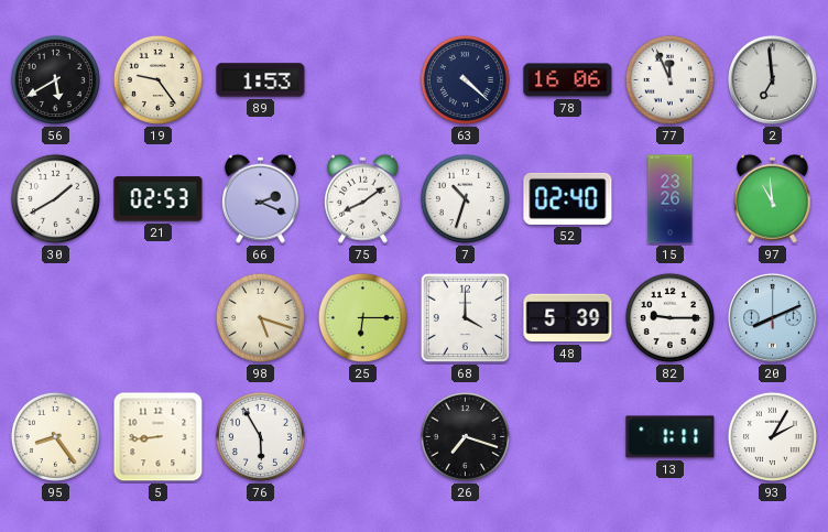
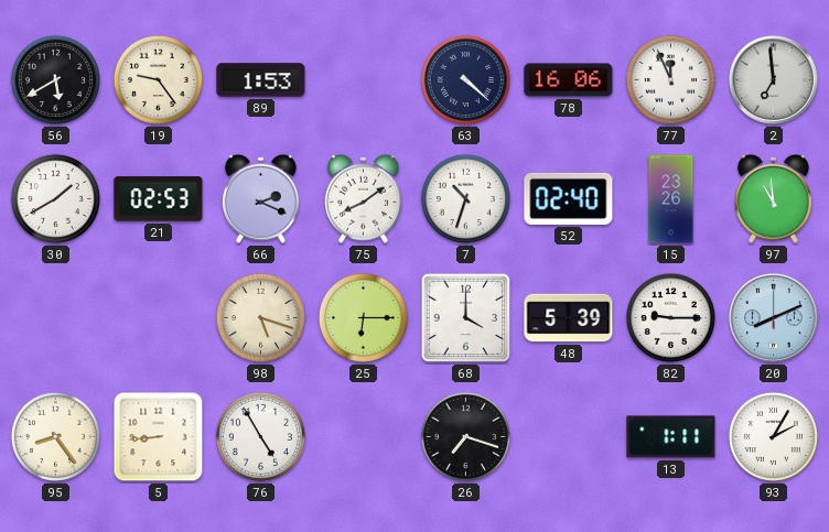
76: 5:55 -> 4:55
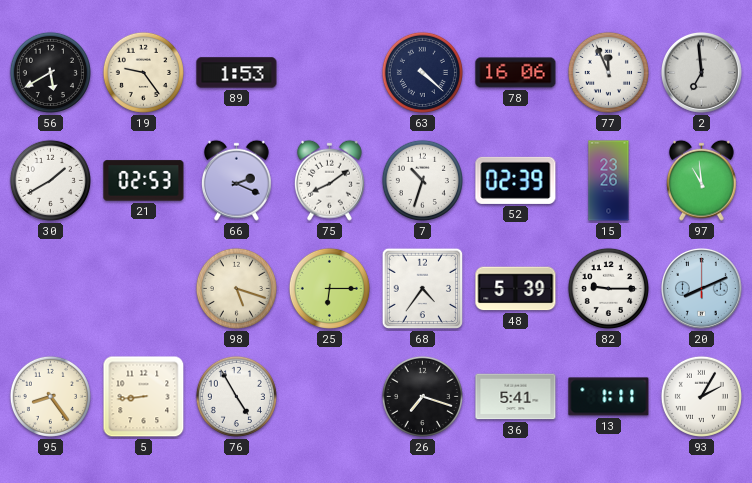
52: 02:40 -> 02:39
68: 4:00 -> 4:36
36: none -> 5:41
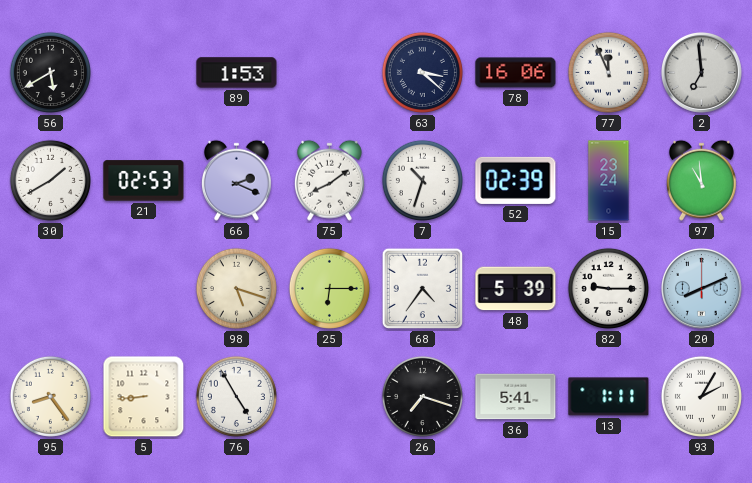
19: 9:24 -> none
63: 4:22 -> 3:22
15: 23:26 -> 23:24
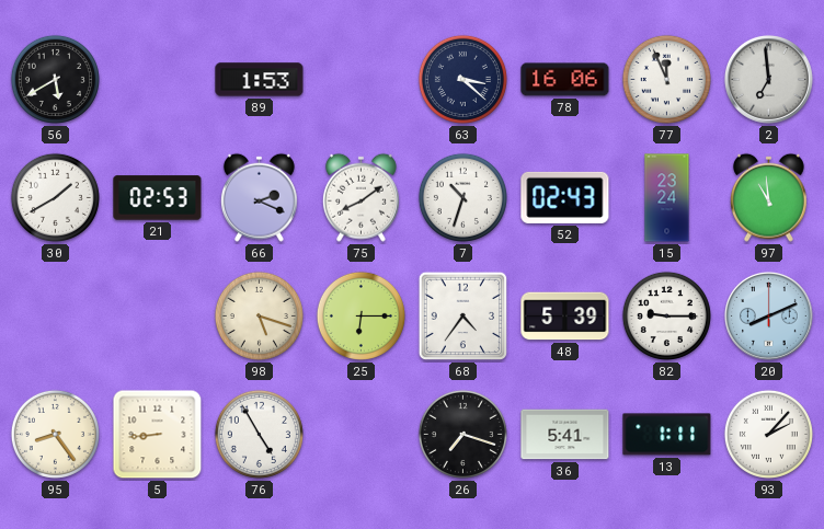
52: 02:39 -> 02:43
93: 2:05 -> 2:07
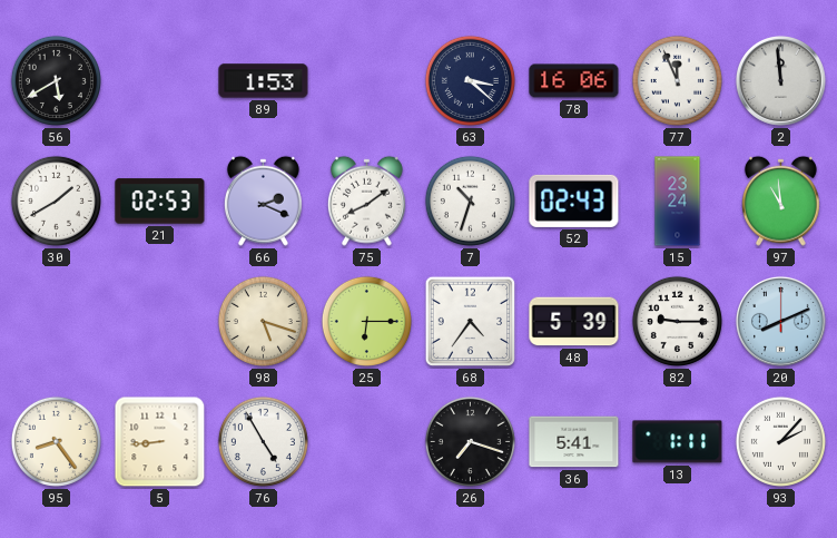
2: 6:59 -> 11:59
